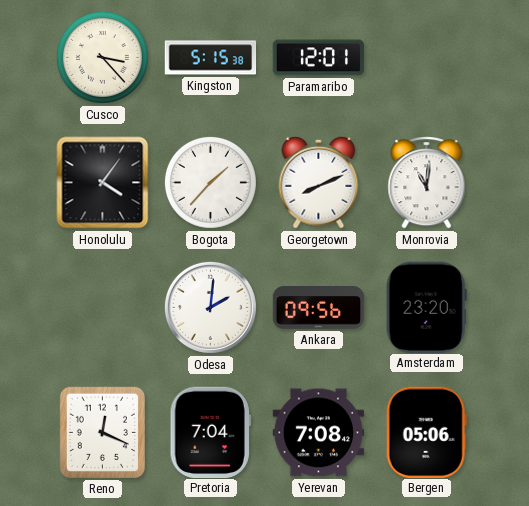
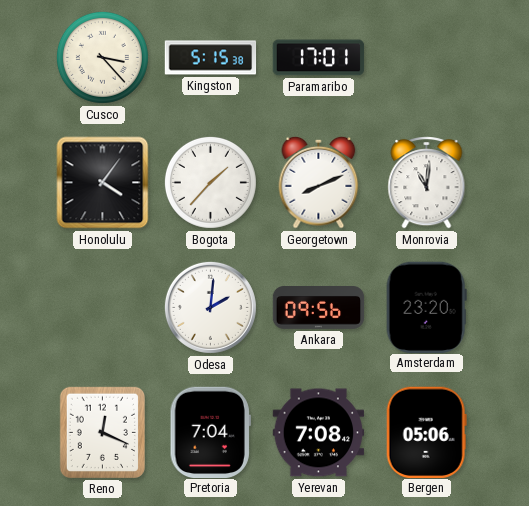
Paramaribo: 12:01 -> 17:01
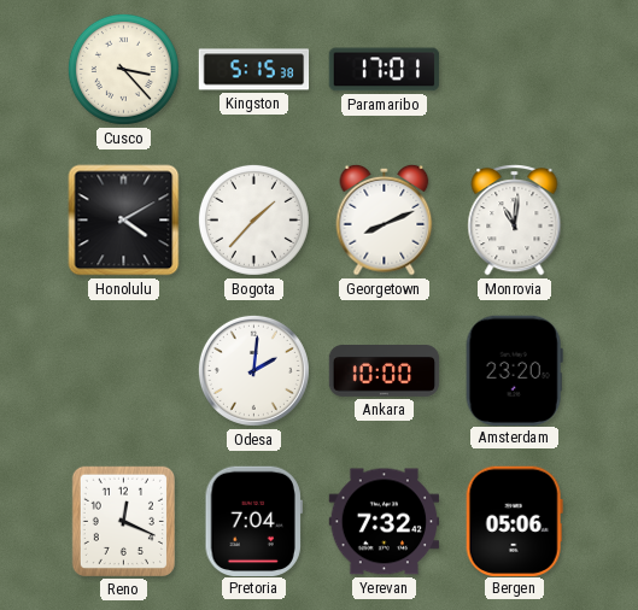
Honolulu: 4:06 -> 4:10
Ankara: 09:56 -> 10:00
Yerevan: 7:08 -> 7:32
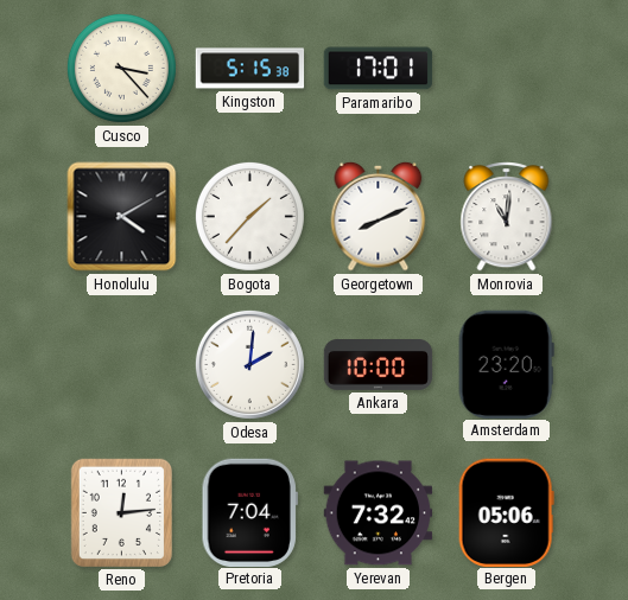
Reno: 12:19 -> 12:14
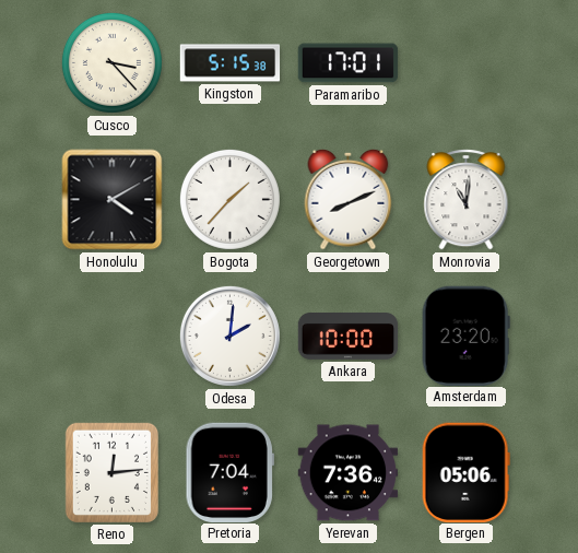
Yerevan: 7:32 -> 7:36
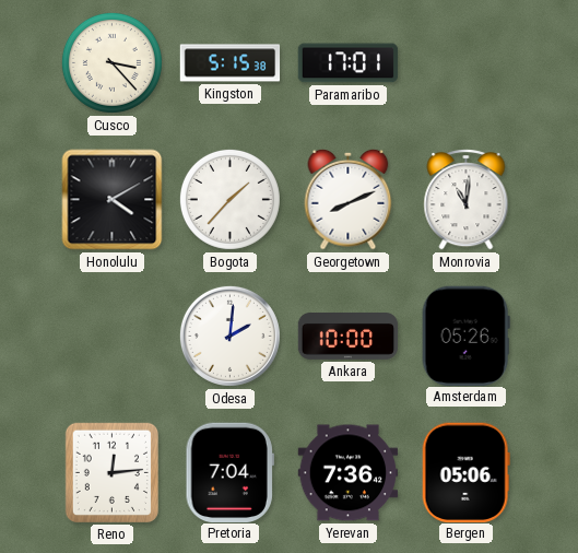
Amsterdam: 23:20 -> 05:26
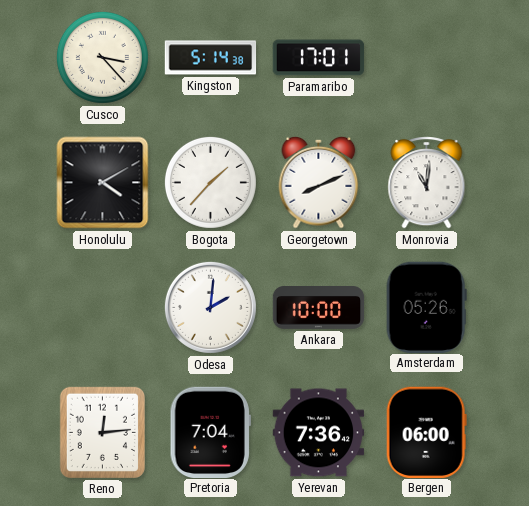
Kingston: 5:15 -> 5:14
Bergen: 05:06 -> 06:00
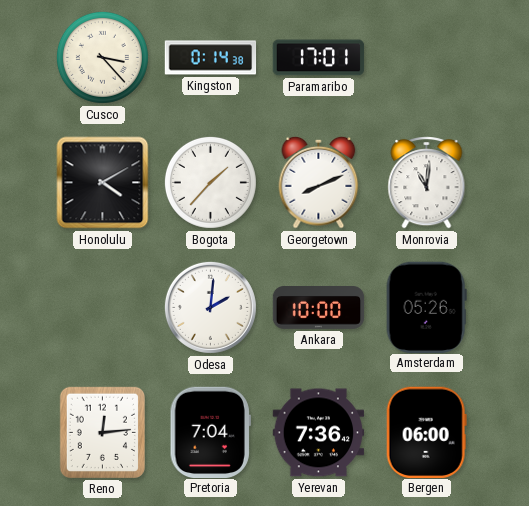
Kingston: 5:14 -> 0:14
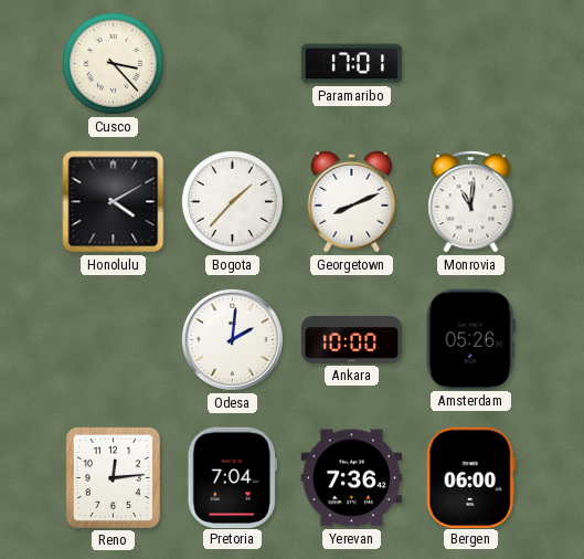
Kingston: 0:14 -> none
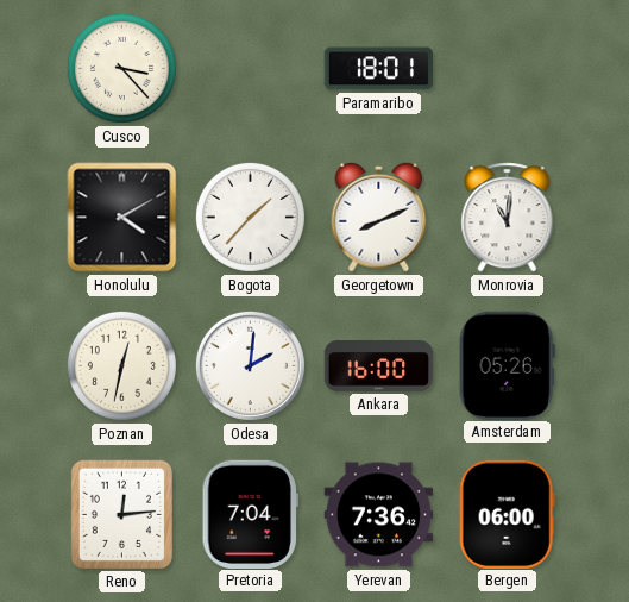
Paramaribo: 17:01 -> 18:01
Poznan: none -> 12:32
Ankara: 10:00 -> 16:00
